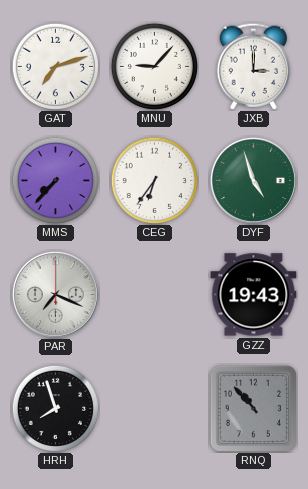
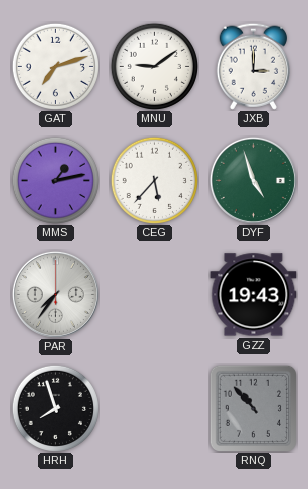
MNU: 9:07 -> 9:09
MMS: 7:37 -> 1:13
CEG: 6:36 -> 5:37
PAR: 7:19 -> 7:36
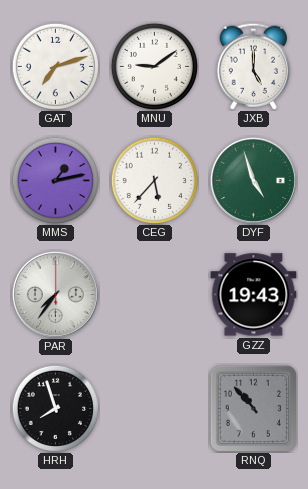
JXB: 3:00 -> 5:00
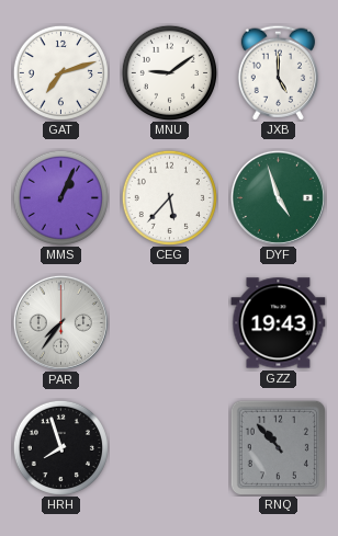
MMS: 1:13 -> 1:04
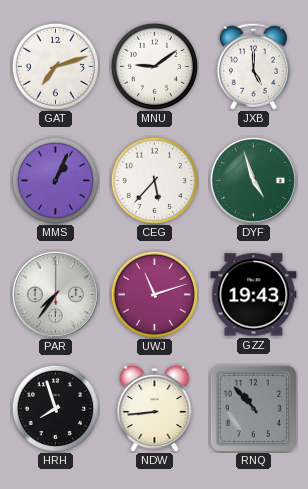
UWJ: none -> 11:12
NDW: none -> 8:44
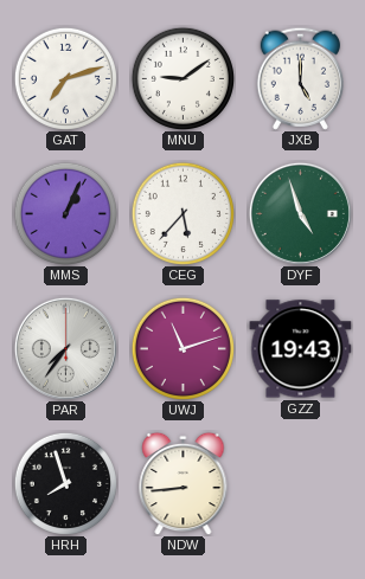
RNQ: 10:53 -> none
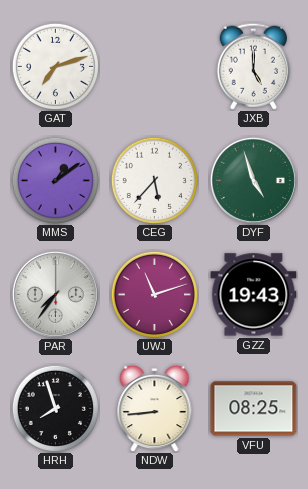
MNU: 9:09 -> none
MMS: 1:04 -> 1:09
VFU: none -> 08:25
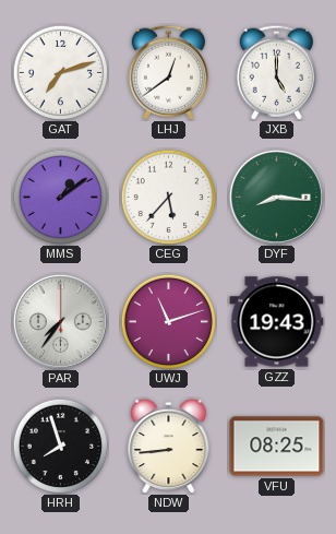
LHJ: none -> 12:39
DYF: 4:57 -> 8:16
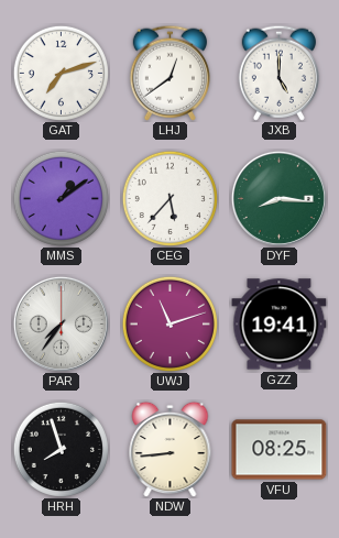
GZZ: 19:43 -> 19:41
